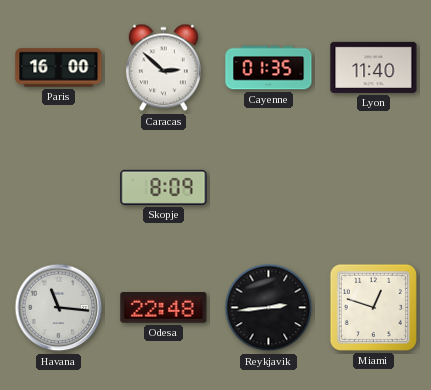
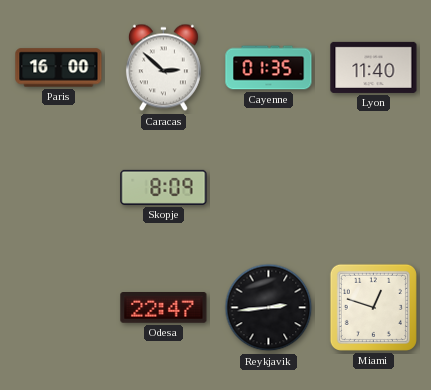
Havana: 11:16 -> none
Odesa: 22:48 -> 22:47
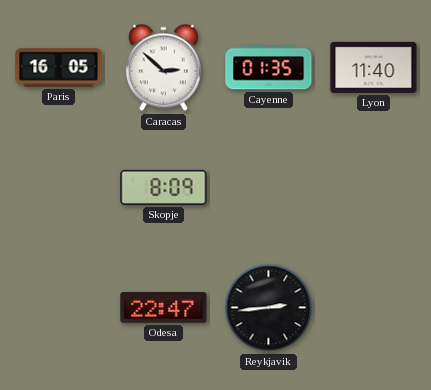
Paris: 16:00 -> 16:05
Miami: 12:48 -> none
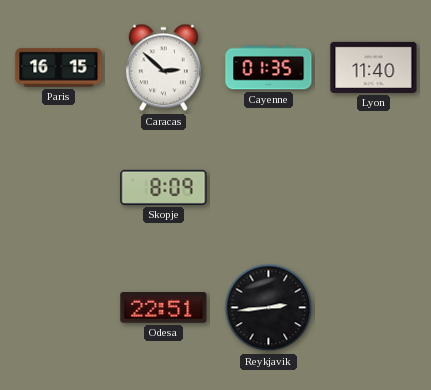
Paris: 16:05 -> 16:15
Odesa: 22:47 -> 22:51
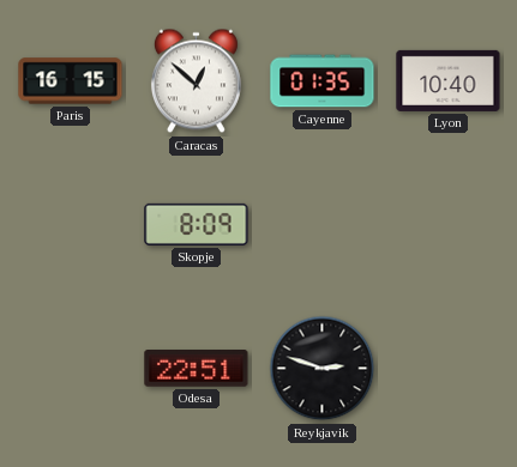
Caracas: 2:52 -> 12:52
Lyon: 11:40 -> 10:40
Reykjavik: 2:44 -> 2:48
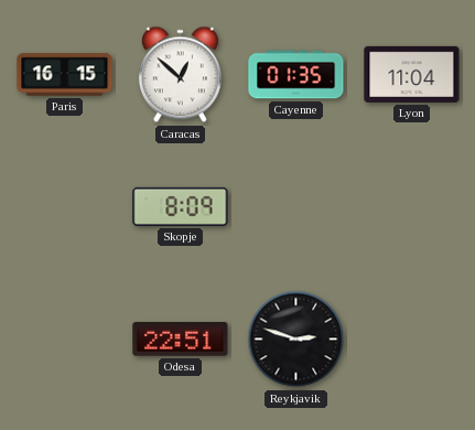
Lyon: 10:40 -> 11:04
